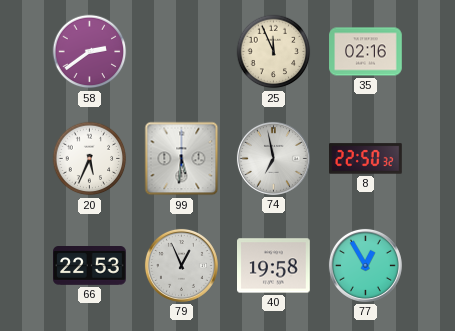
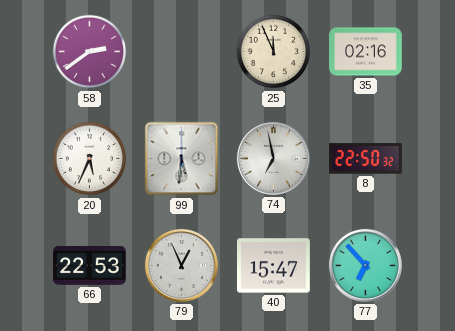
40: 19:58 -> 15:47
77: 12:55 -> 6:53
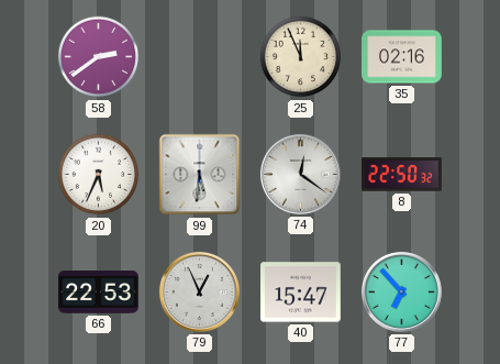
74: 6:58 -> 12:21
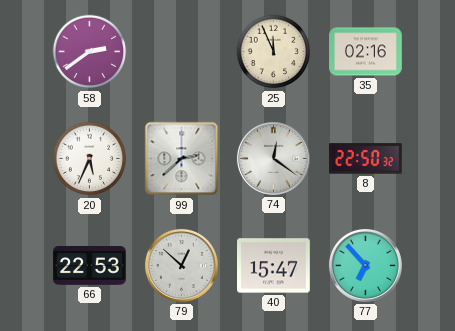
99: 5:31 -> 2:38
79: 12:56 -> 12:52
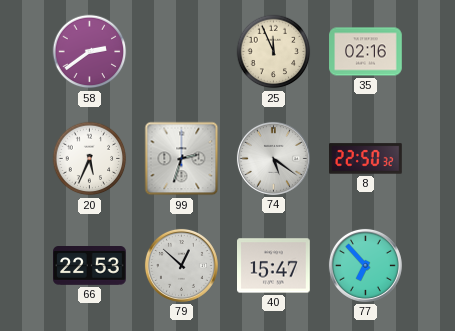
99: 2:38 -> 2:33
74: 12:21 -> 5:21
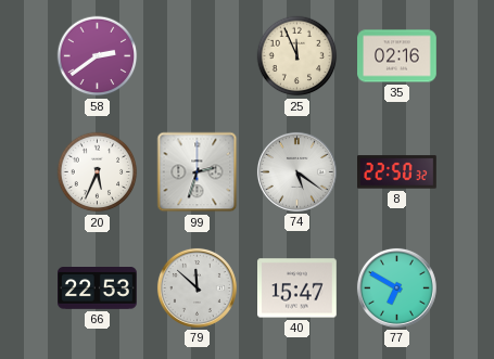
79: 12:52 -> 11:52
77: 6:53 -> 6:50
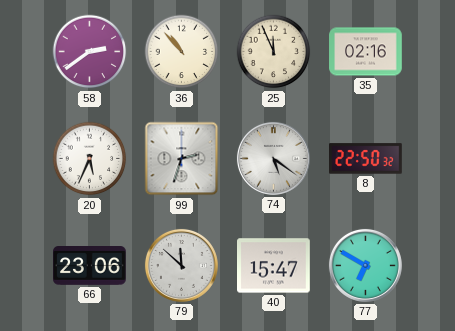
36: none -> 10:53
66: 22:53 -> 23:06
